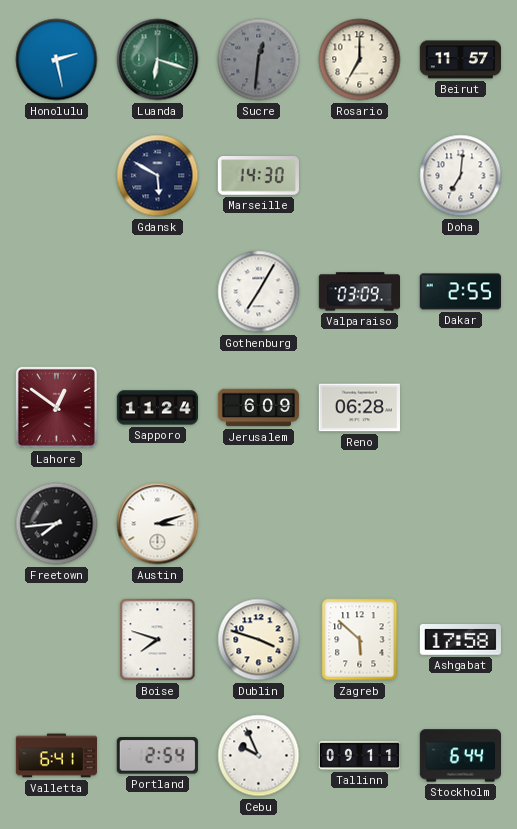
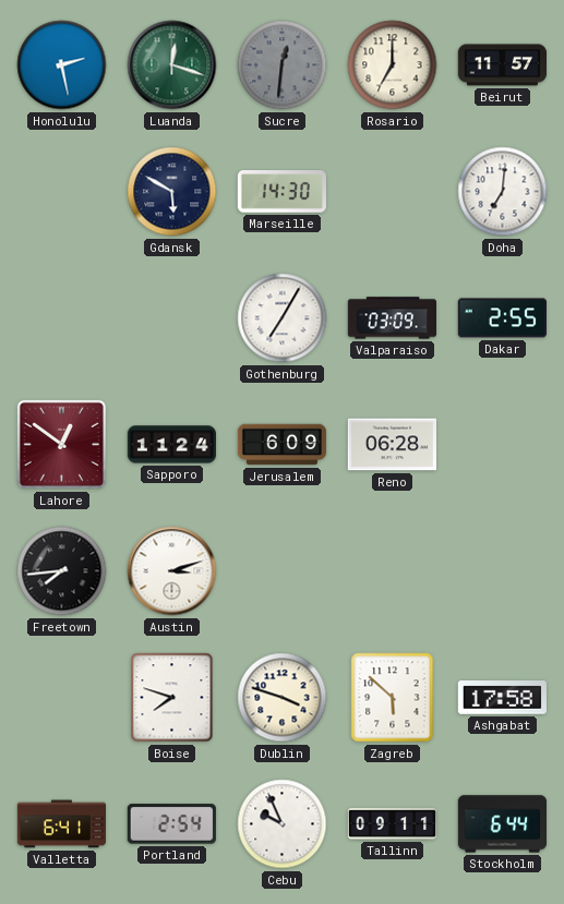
Luanda: 6:18 -> 12:18
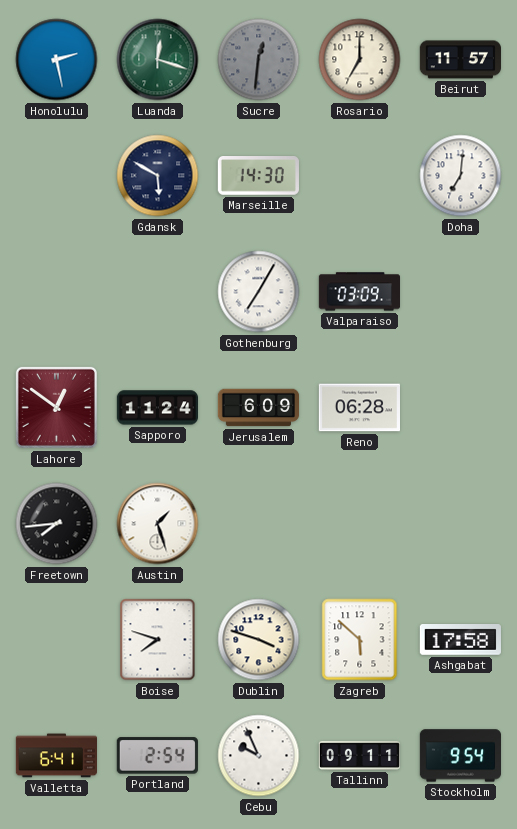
Dakar: 2:55 -> none
Austin: 3:12 -> 1:27
Stockholm: 6:44 -> 9:54
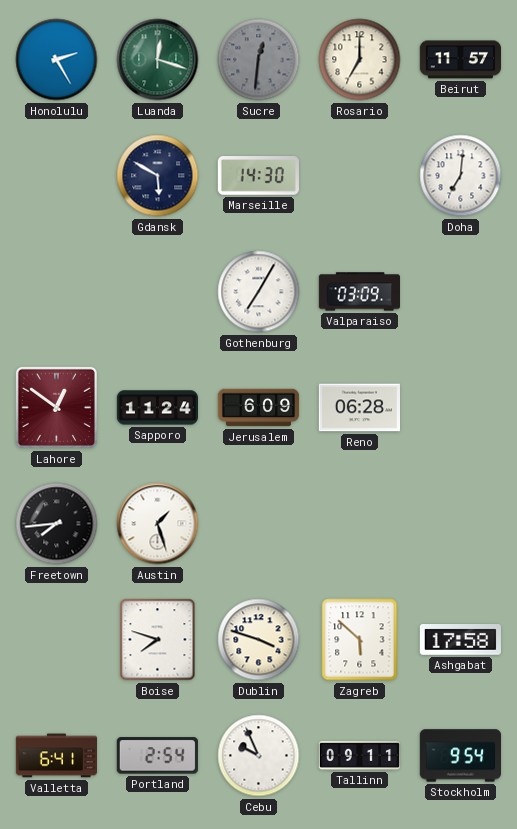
Honolulu: 2:28 -> 2:25
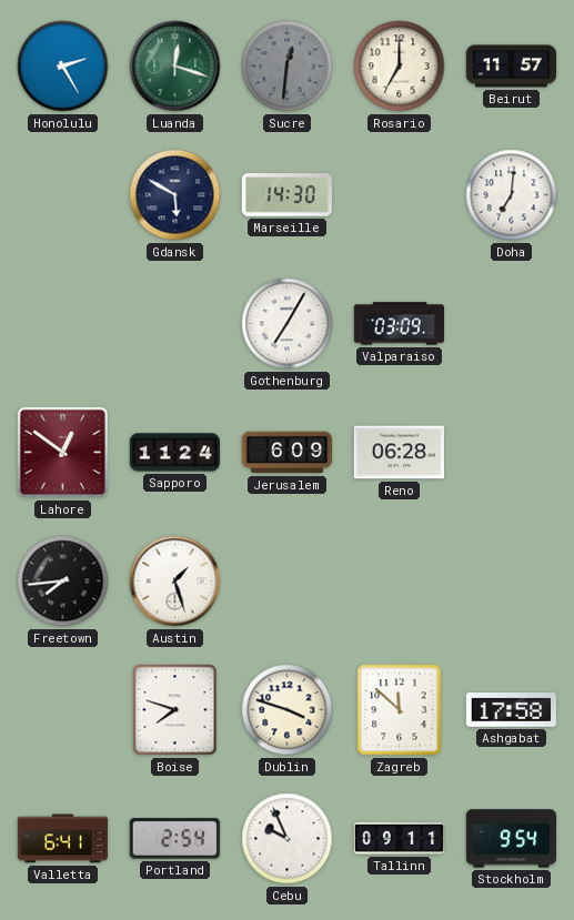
Zagreb: 5:52 -> 11:52
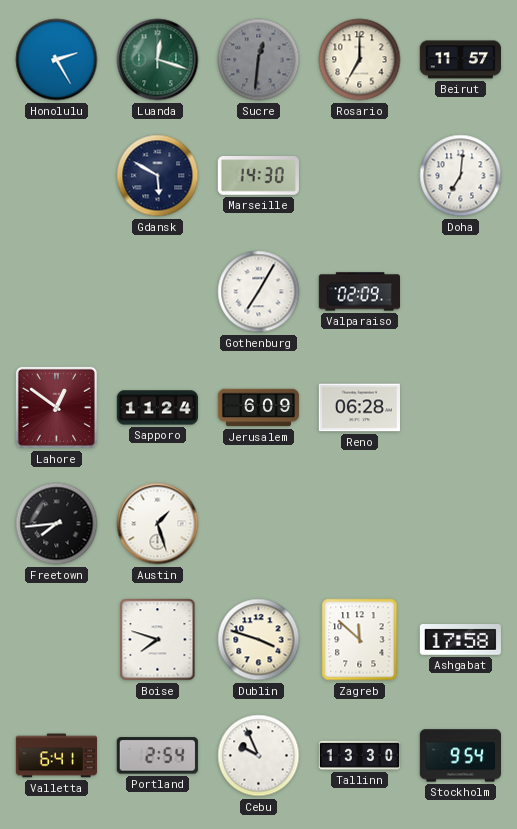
Valparaiso: 03:09 -> 02:09
Tallinn: 09:11 -> 13:30
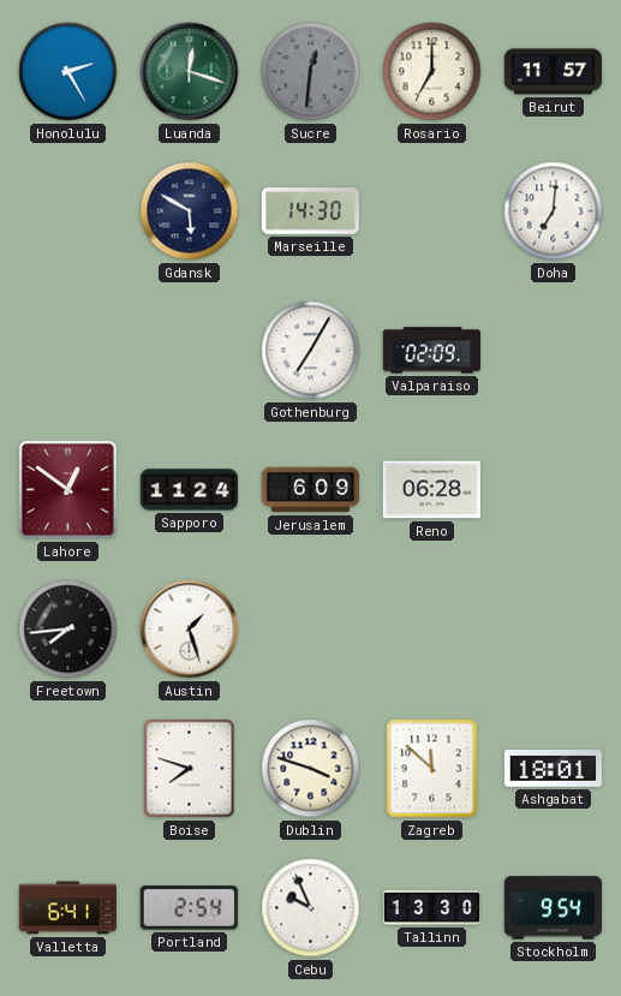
Ashgabat: 17:58 -> 18:01
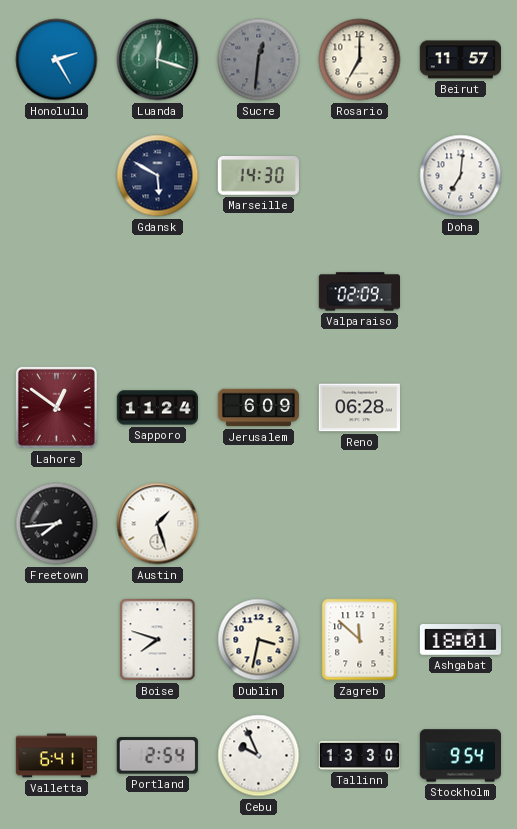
Gothenburg: 7:05 -> none
Dublin: 3:48 -> 3:32
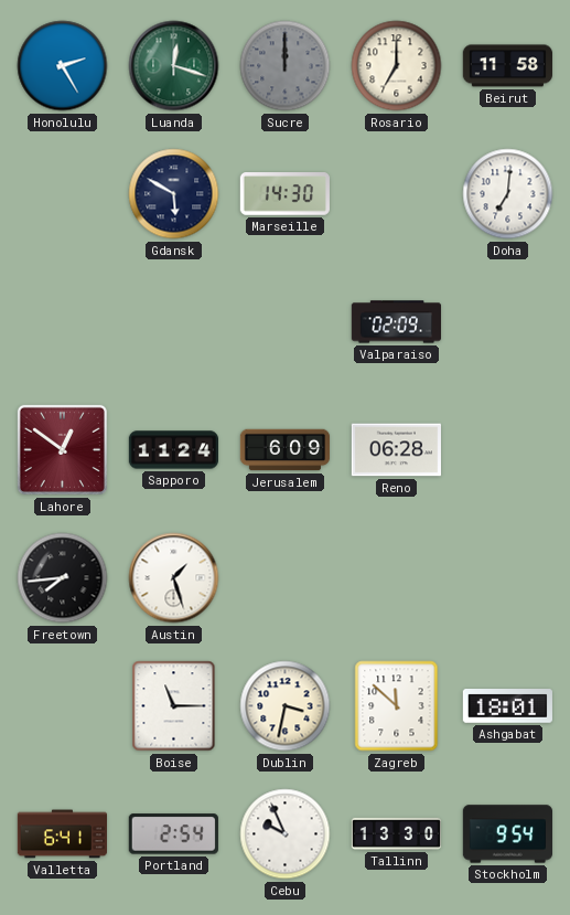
Sucre: 12:31 -> 12:00
Beirut: 11:57 -> 11:58
Boise: 7:48 -> 11:15
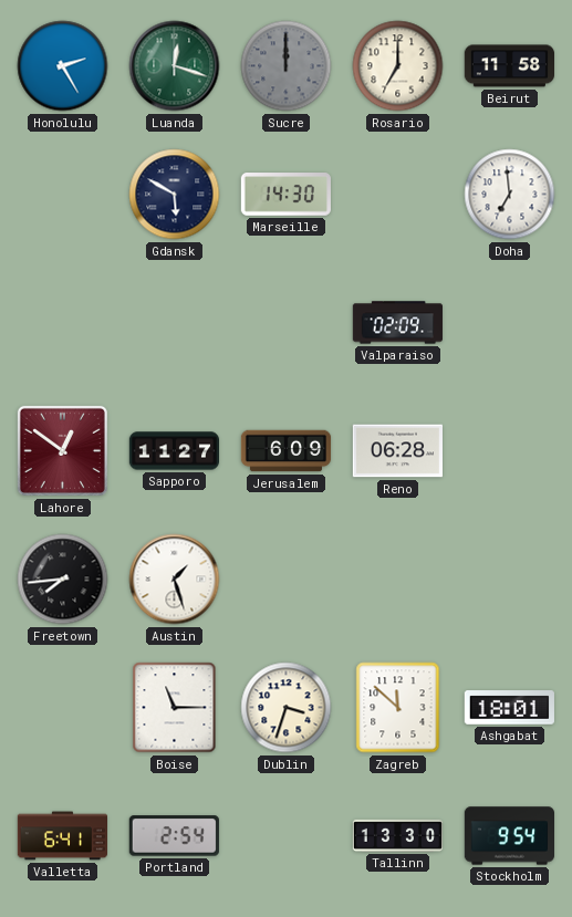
Doha: 7:01 -> 6:59
Sapporo: 11:24 -> 11:27
Dublin: 3:32 -> 3:33
Cebu: 9:56 -> none
